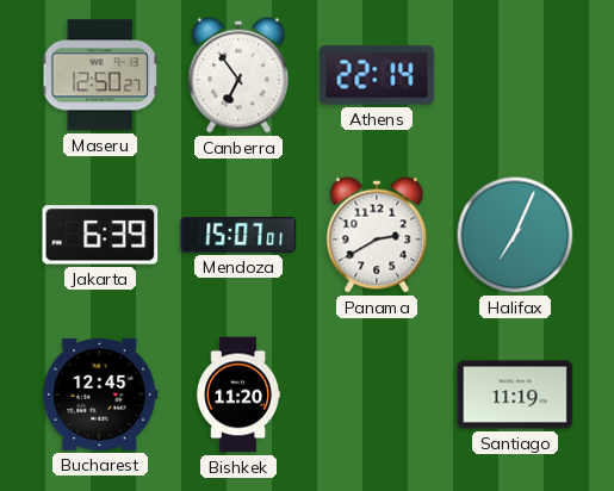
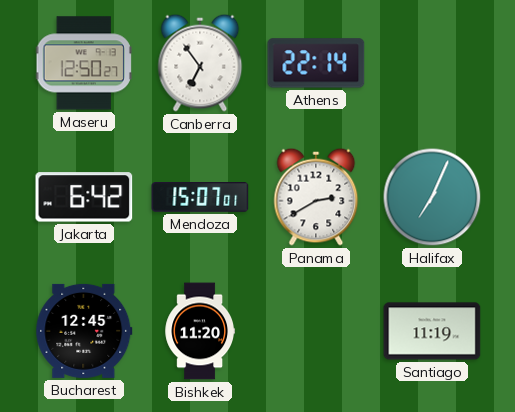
Jakarta: 6:39 -> 6:42
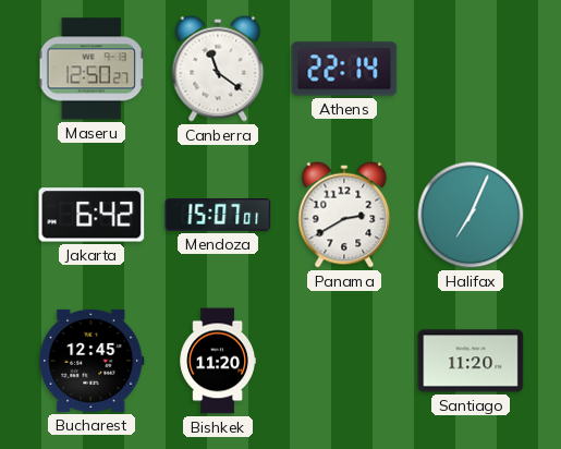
Canberra: 6:54 -> 11:21
Santiago: 11:19 -> 11:20
